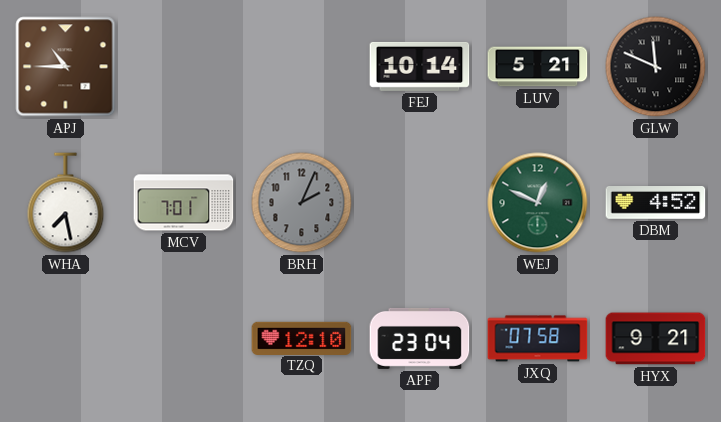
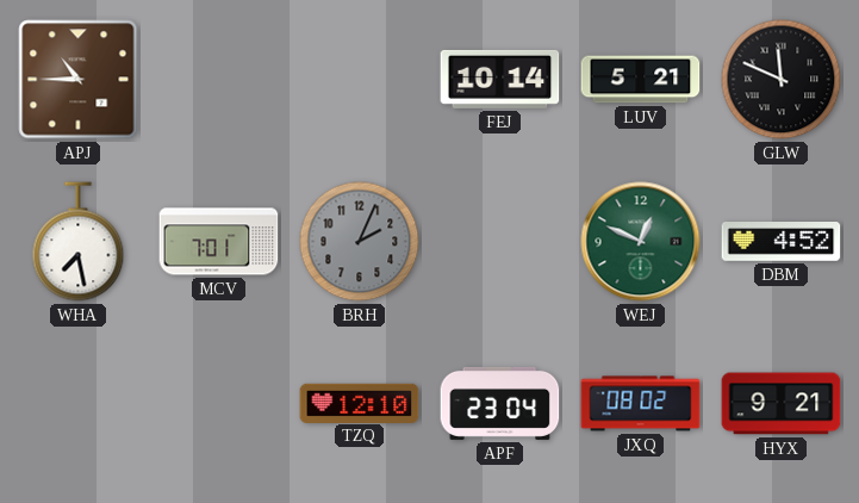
JXQ: 07:58 -> 08:02
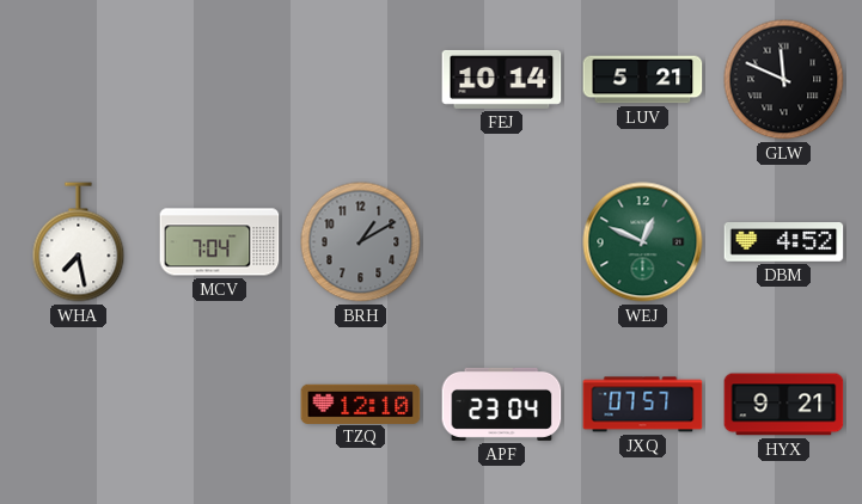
APJ: 10:45 -> none
MCV: 7:01 -> 7:04
BRH: 2:04 -> 1:10
JXQ: 08:02 -> 07:57
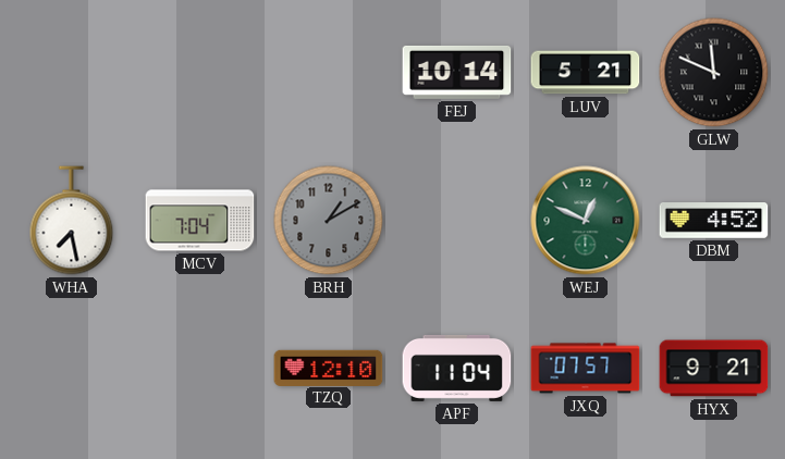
APF: 23:04 -> 11:04
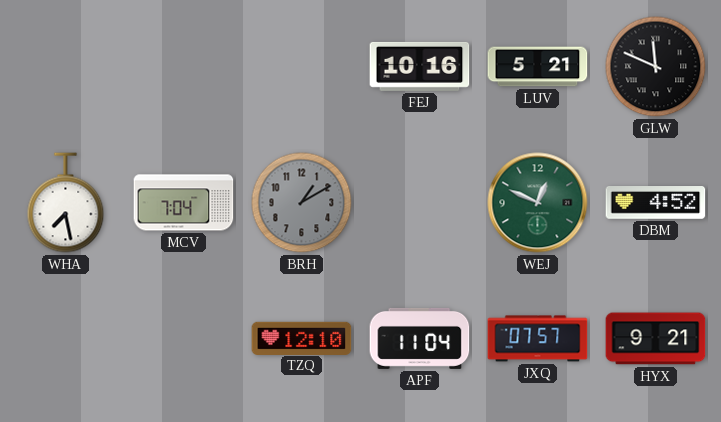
FEJ: 10:14 -> 10:16
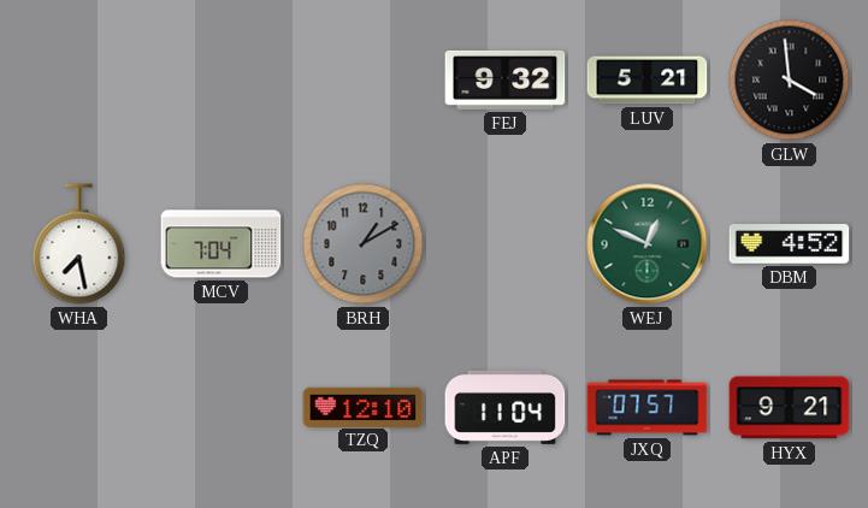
FEJ: 10:16 -> 9:32
GLW: 11:49 -> 3:59
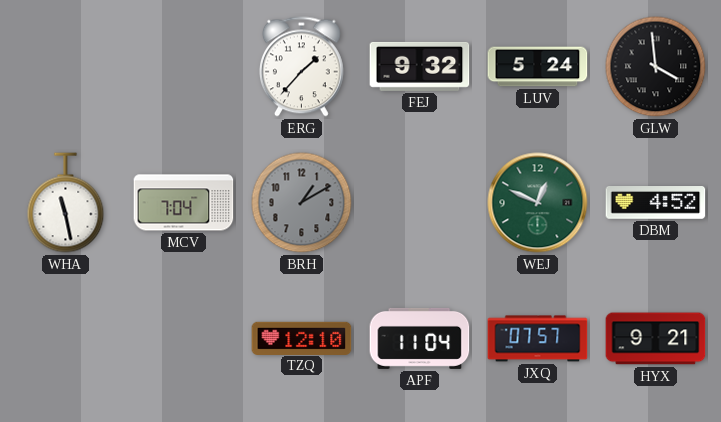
ERG: none -> 1:37
LUV: 5:21 -> 5:24
WHA: 7:28 -> 11:28
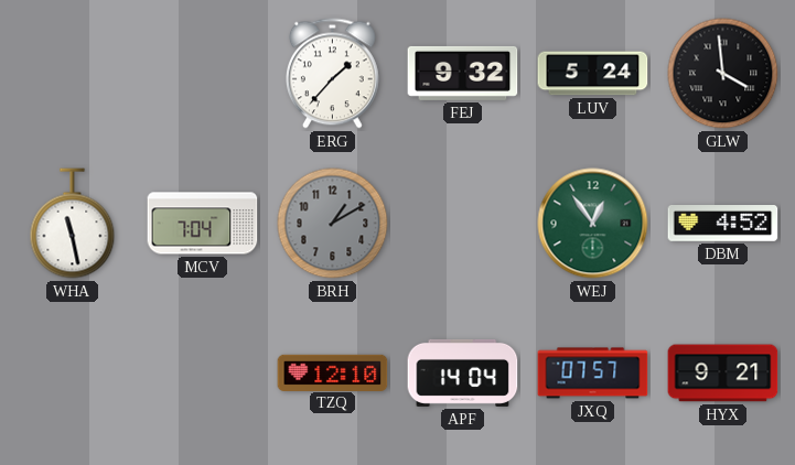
WEJ: 12:49 -> 12:54
APF: 11:04 -> 14:04
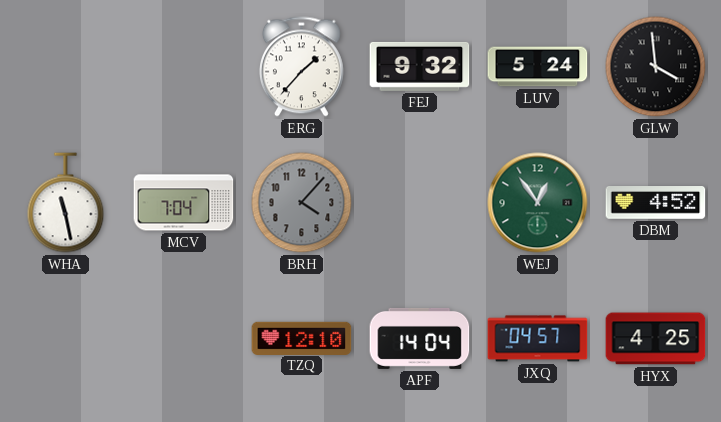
BRH: 1:10 -> 4:07
JXQ: 07:57 -> 04:57
HYX: 9:21 -> 4:25
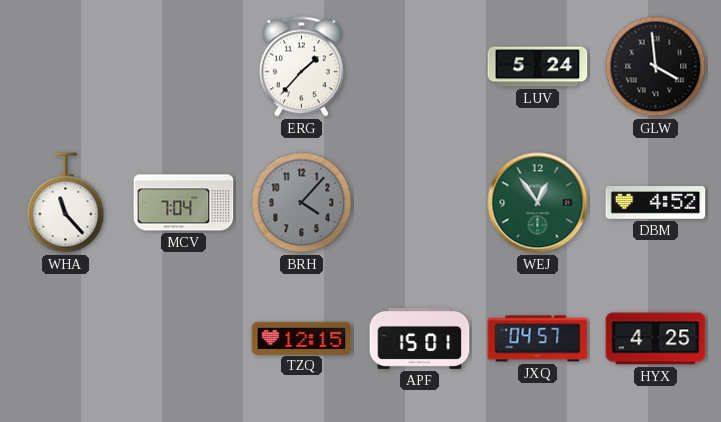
FEJ: 9:32 -> none
WHA: 11:28 -> 11:23
TZQ: 12:10 -> 12:15
APF: 14:04 -> 15:01
